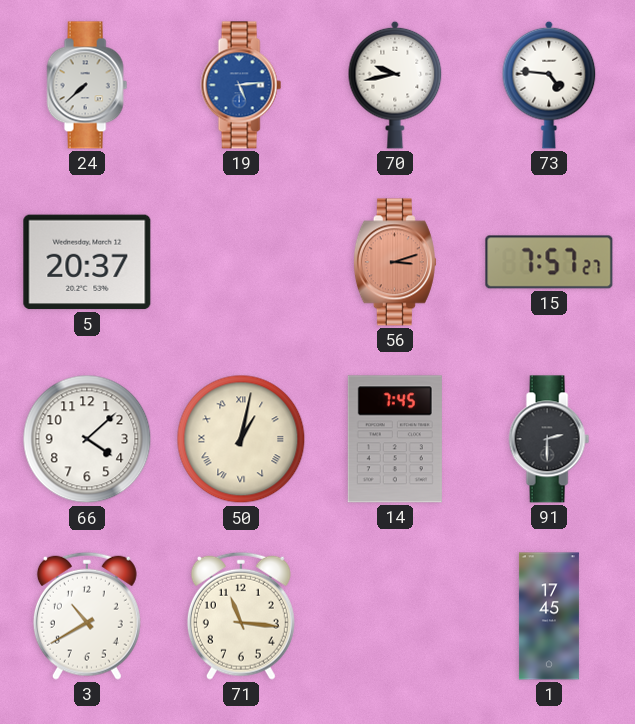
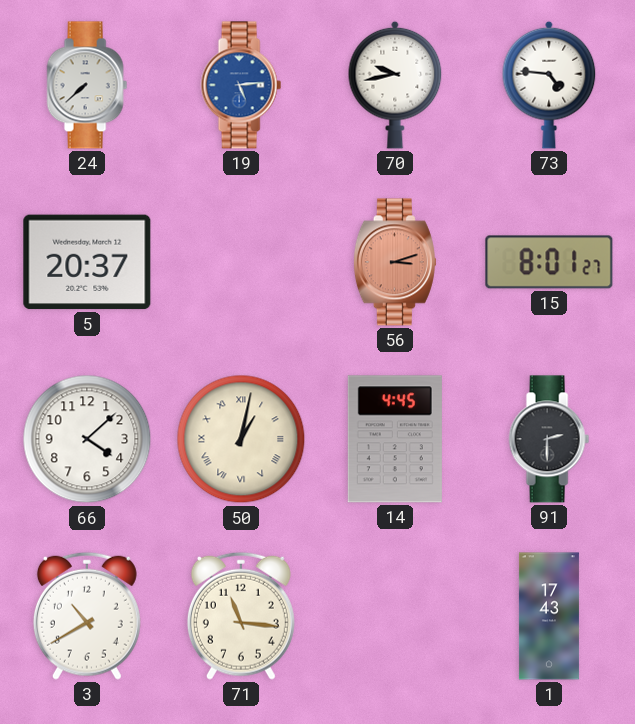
15: 7:57 -> 8:01
14: 7:45 -> 4:45
1: 17:45 -> 17:43
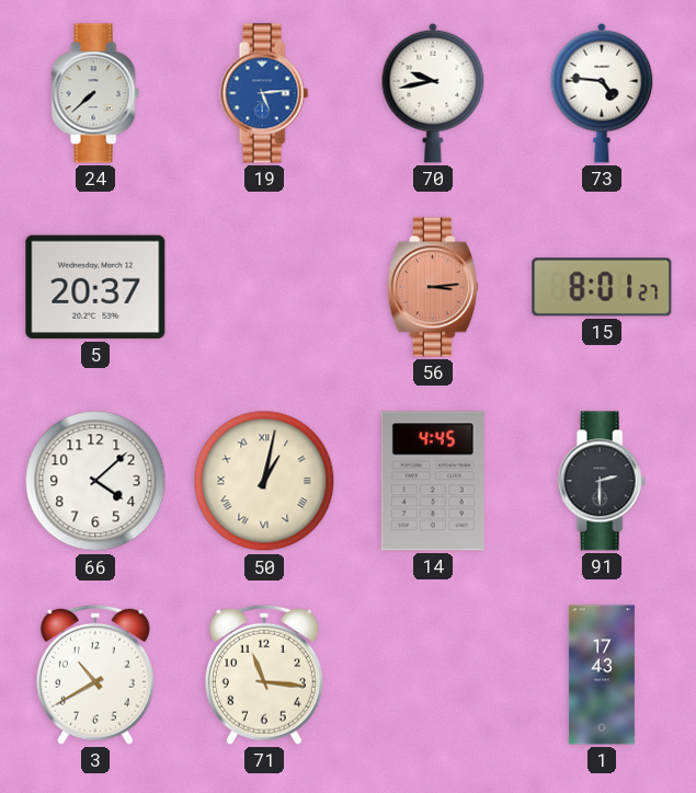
56: 3:12 -> 3:14
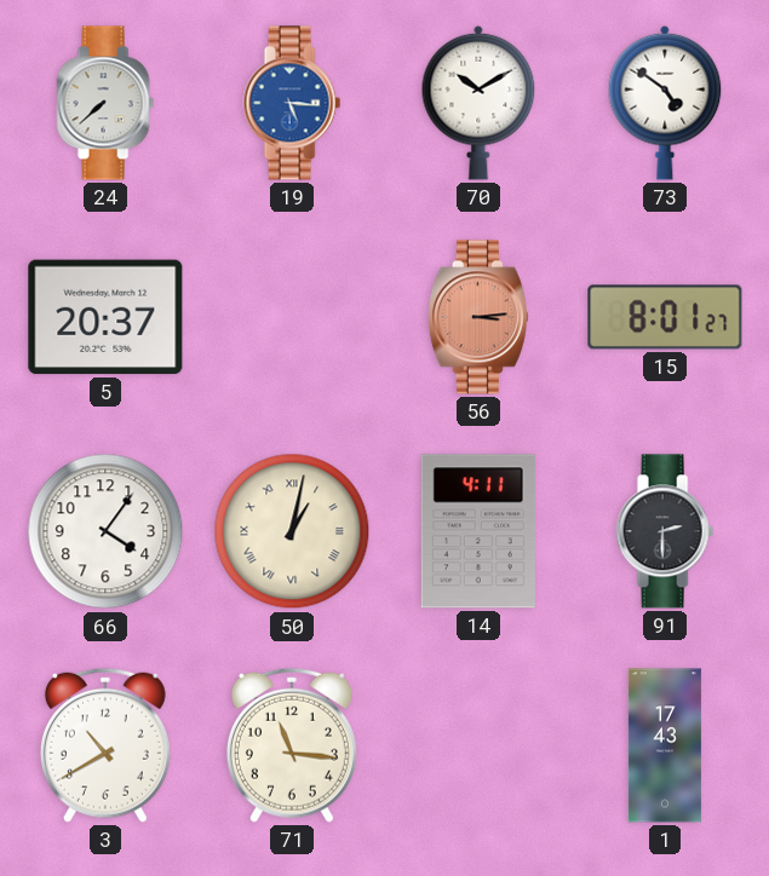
19: 5:14 -> 5:16
70: 9:43 -> 10:10
73: 4:46 -> 4:51
66: 4:08 -> 4:06
14: 4:45 -> 4:11
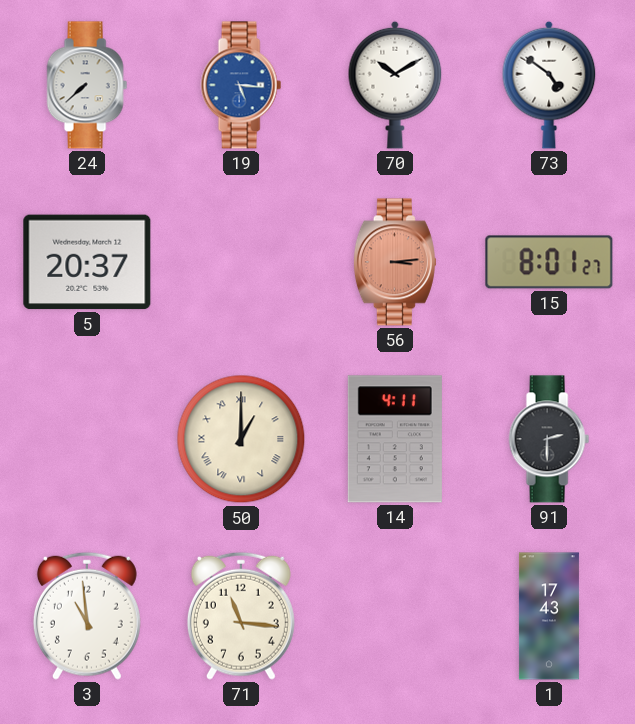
66: 4:06 -> none
50: 1:02 -> 1:00
3: 10:40 -> 10:59
